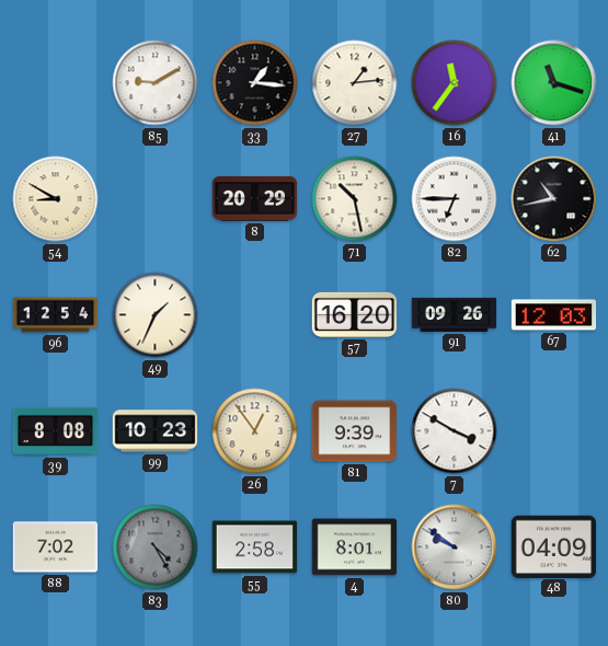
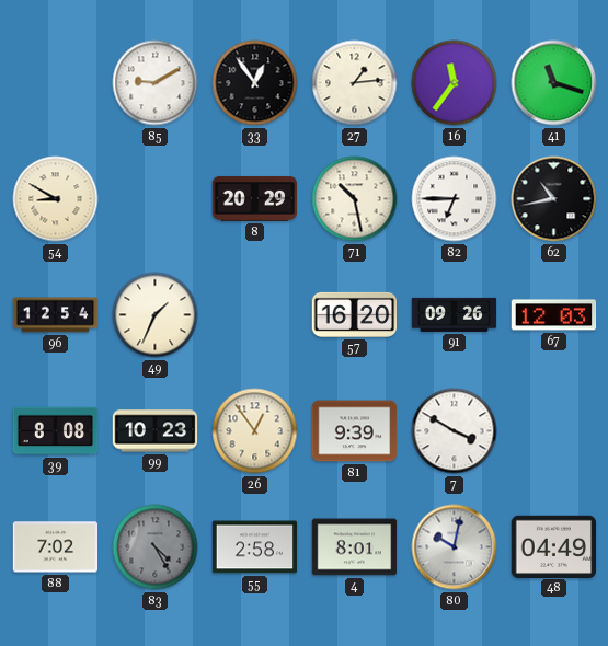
33: 1:16 -> 12:54
80: 9:51 -> 10:02
48: 04:09 -> 04:49
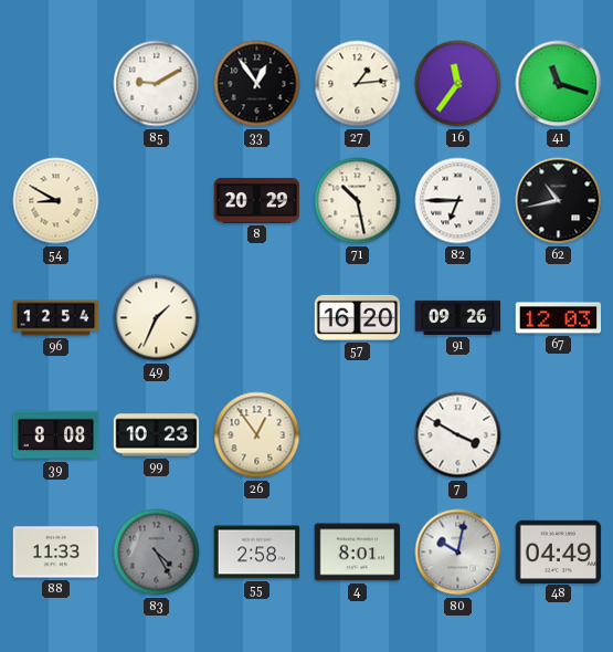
81: 9:39 -> none
88: 7:02 -> 11:33
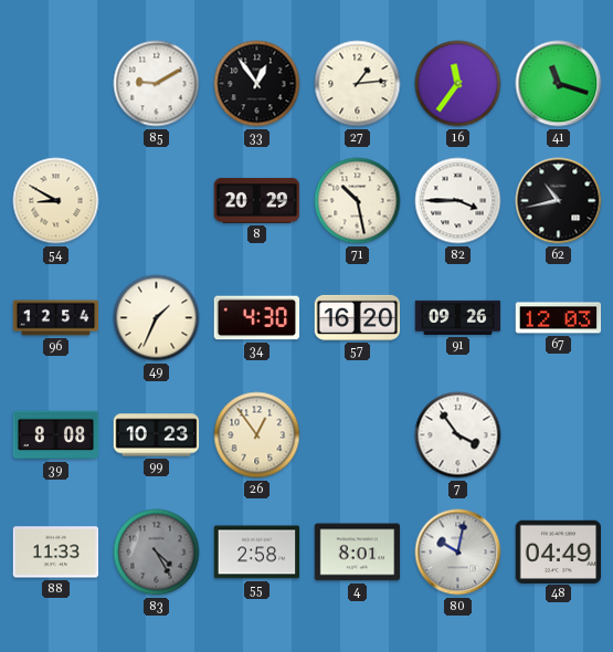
82: 6:45 -> 3:45
34: none -> 4:30
7: 3:50 -> 3:54
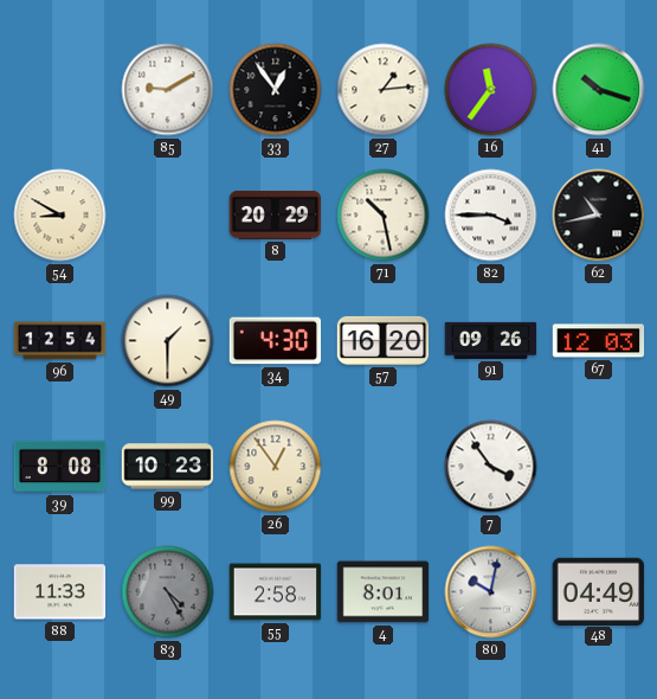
41: 11:18 -> 10:18
49: 1:34 -> 1:30
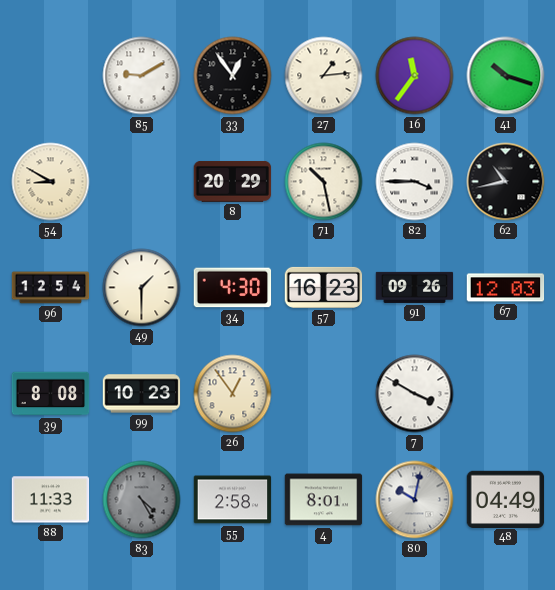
57: 16:20 -> 16:23
7: 3:54 -> 3:50
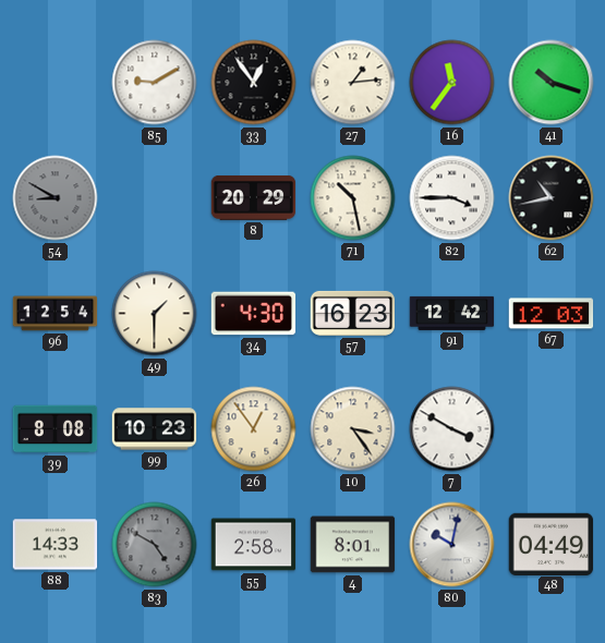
54 dial: cream -> grey
91: 09:26 -> 12:42
10: none -> 3:24
88: 11:33 -> 14:33
83: 4:25 -> 4:50
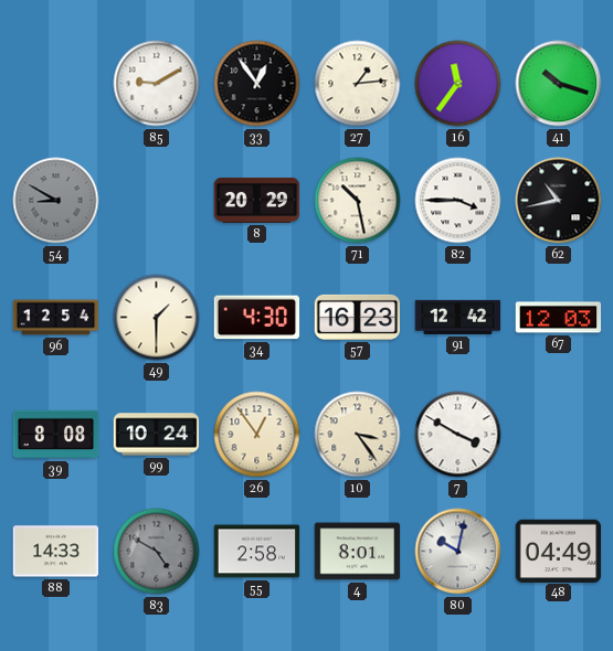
99: 10:23 -> 10:24
